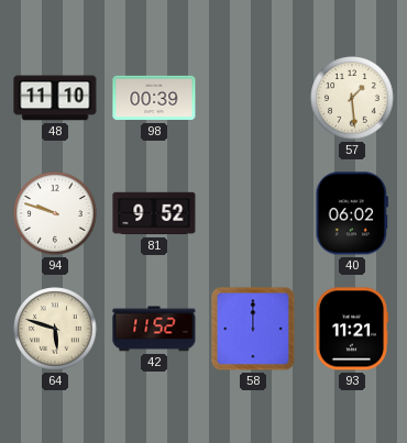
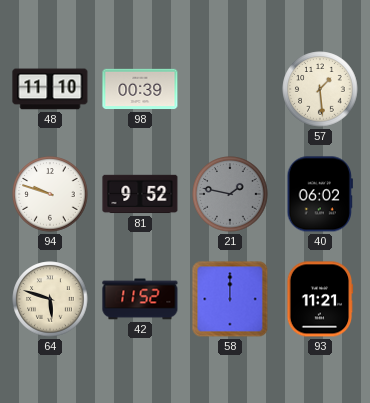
21: none -> 1:47
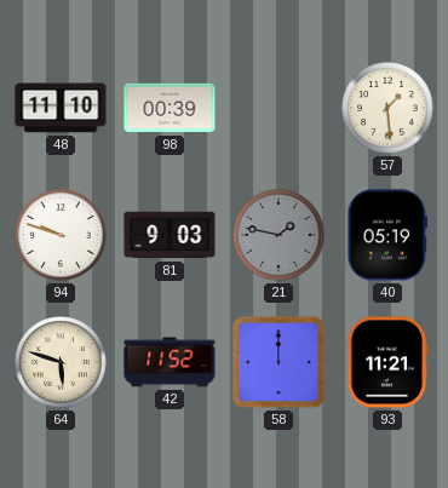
81: 9:52 -> 9:03
40: 06:02 -> 05:19
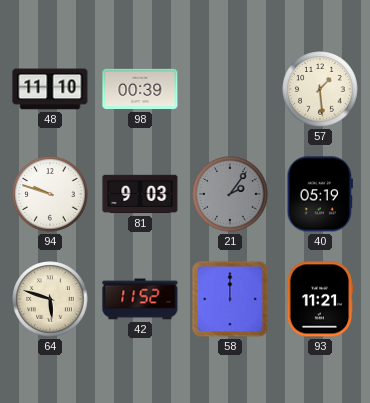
21: 1:47 -> 2:06
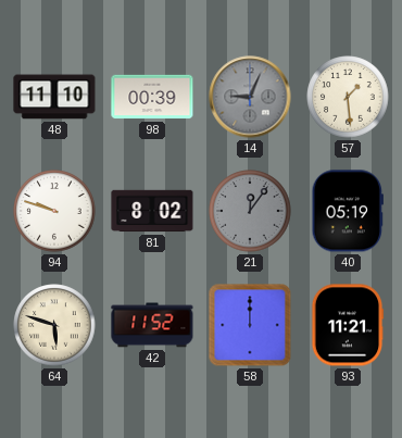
14: none -> 9:04
81: 9:03 -> 8:02
21: 2:06 -> 12:06
